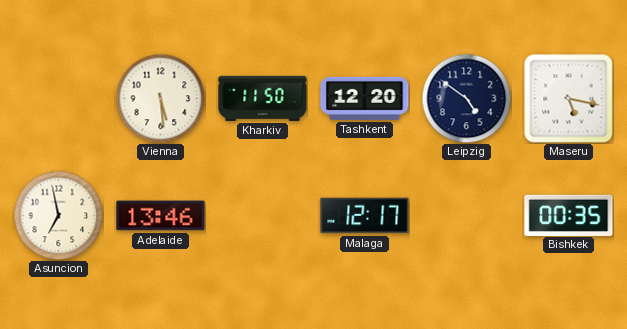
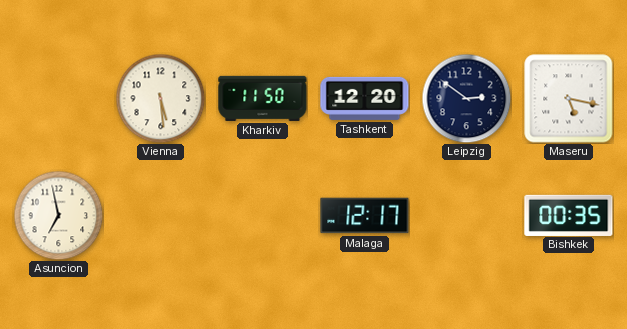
Leipzig: 4:51 -> 2:51
Adelaide: 13:46 -> none
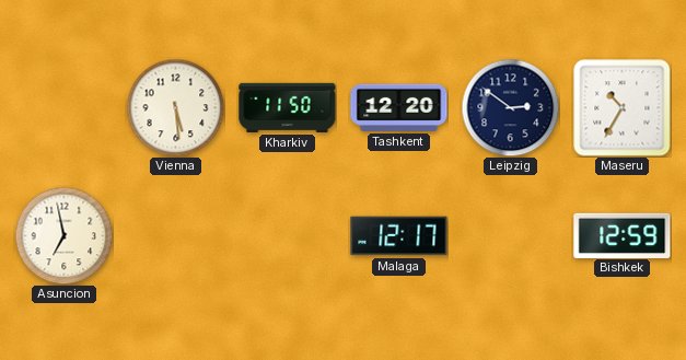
Maseru: 5:17 -> 10:35
Bishkek: 00:35 -> 12:59
